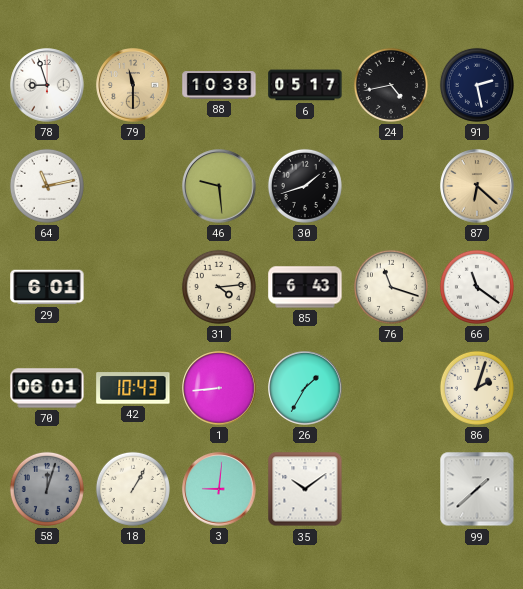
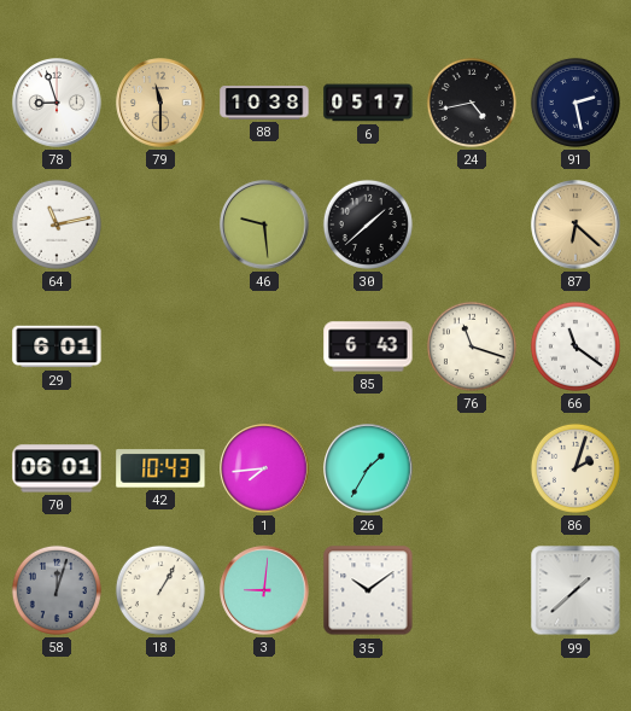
30: 1:42 -> 1:38
31: 4:14 -> none
1: 8:44 -> 7:44
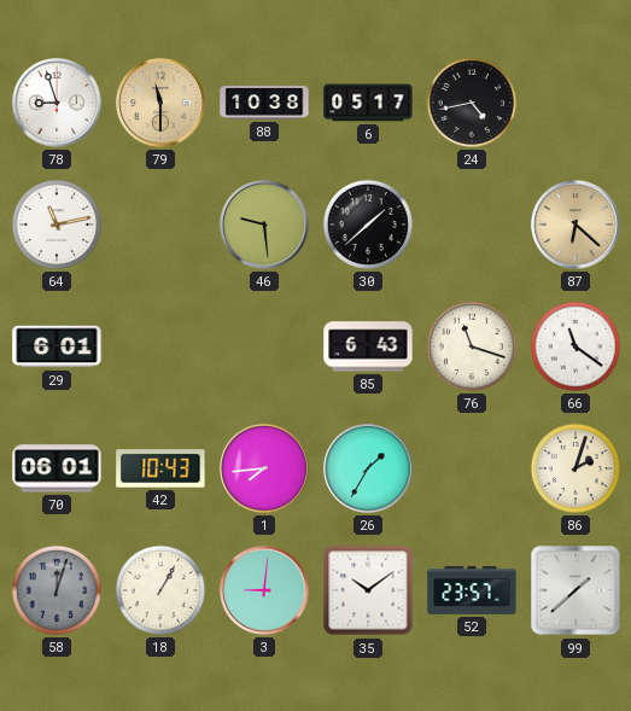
91: 2:28 -> none
52: none -> 23:57
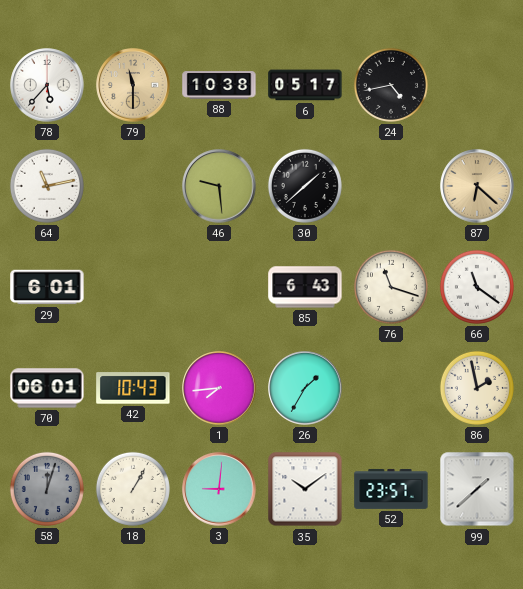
78: 8:57 -> 5:37
86: 2:03 -> 1:58
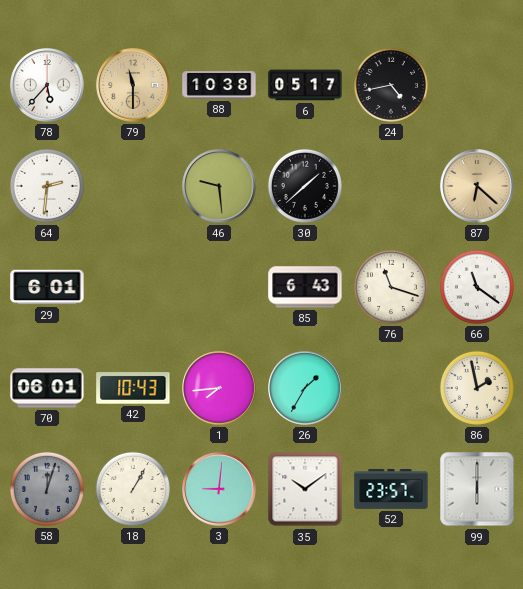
64: 11:13 -> 2:31
99: 1:38 -> 6:00
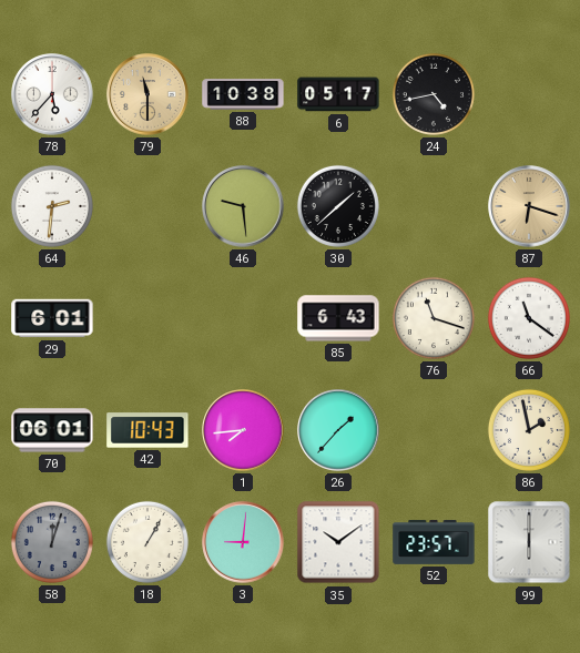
87: 6:22 -> 6:18
26: 1:35 -> 1:37
